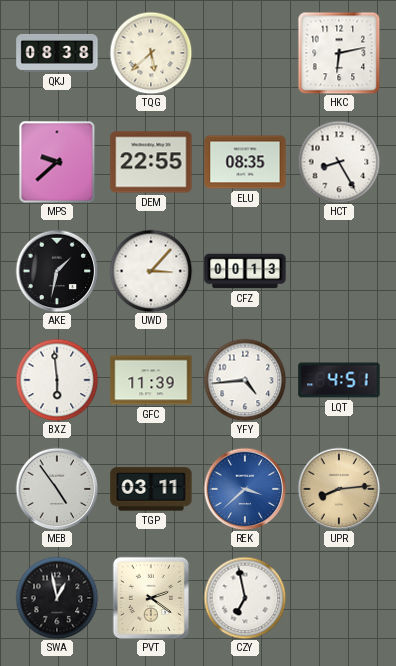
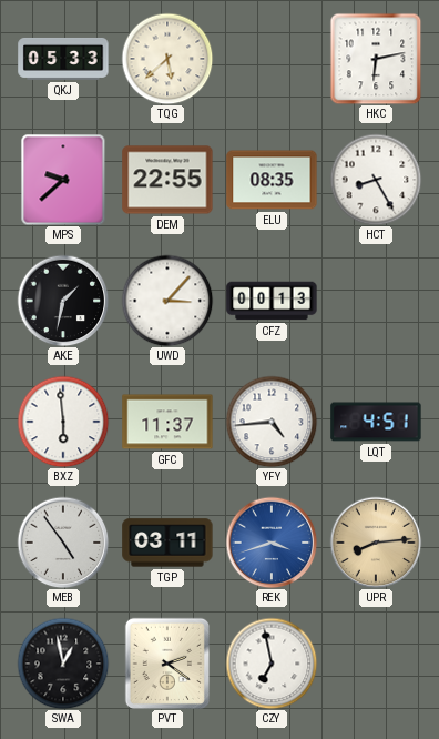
QKJ: 08:38 -> 05:33
GFC: 11:39 -> 11:37
REK: 3:38 -> 3:42
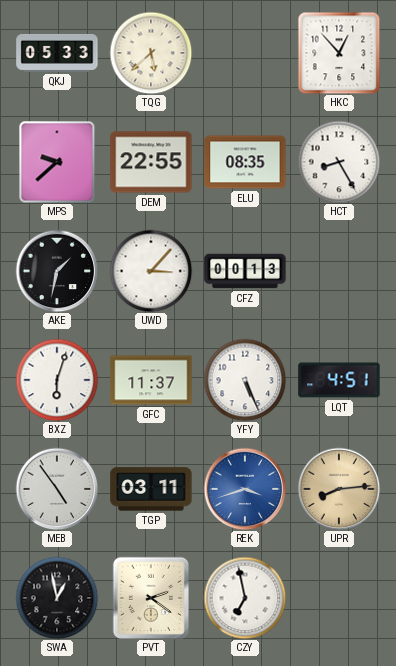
HKC: 6:13 -> 12:53
BXZ: 5:59 -> 6:03
YFY: 4:44 -> 5:26
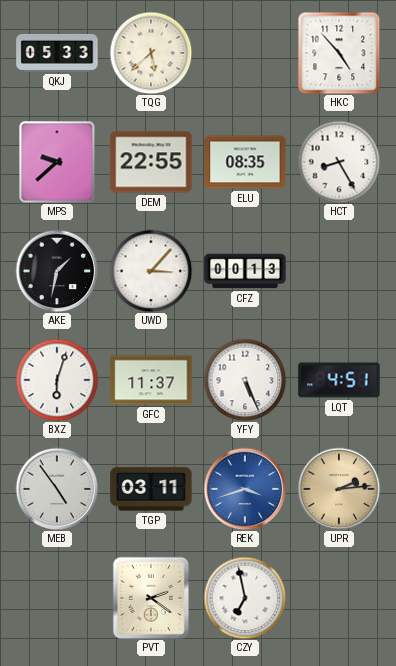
HKC: 12:53 -> 4:53
UPR: 8:14 -> 2:14
SWA: 12:58 -> none
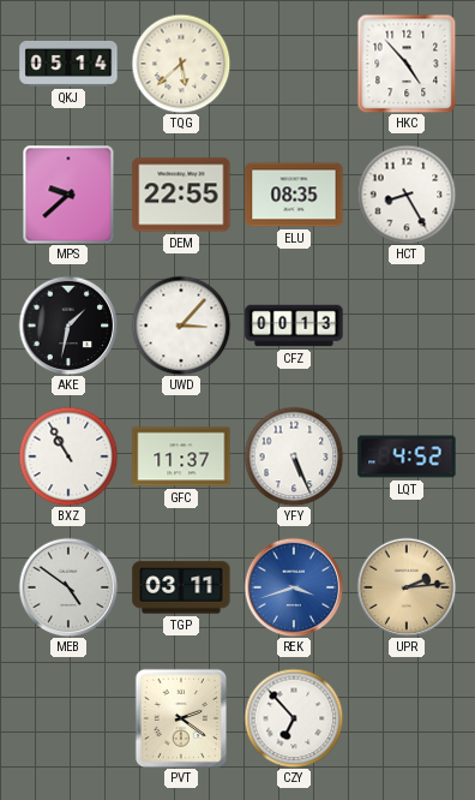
QKJ: 05:33 -> 05:14
BXZ: 6:03 -> 10:55
LQT: 4:51 -> 4:52
MEB: 4:54 -> 4:51
CZY: 6:58 -> 6:53
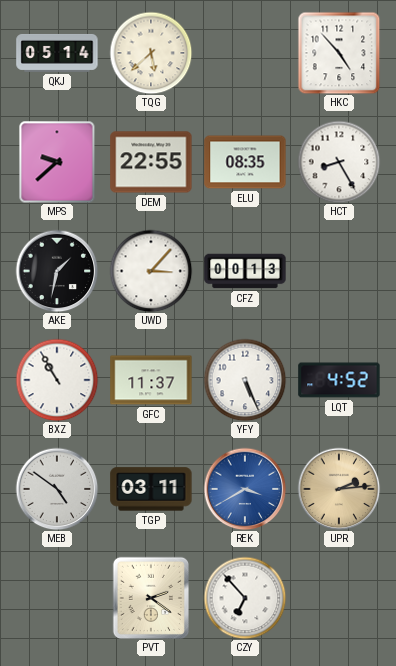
REK: 3:42 -> 3:40
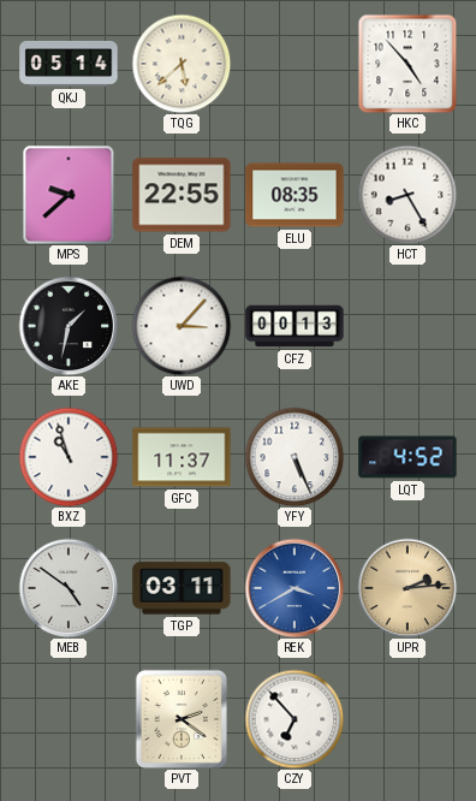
BXZ: 10:55 -> 10:57
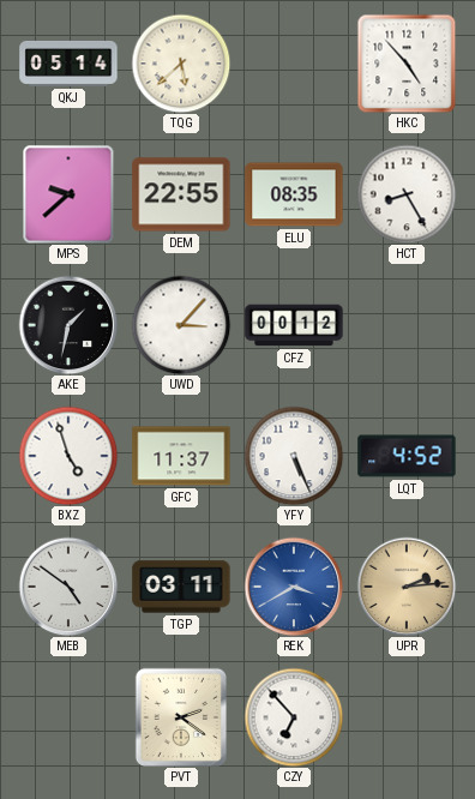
CFZ: 00:13 -> 00:12
BXZ: 10:57 -> 4:57
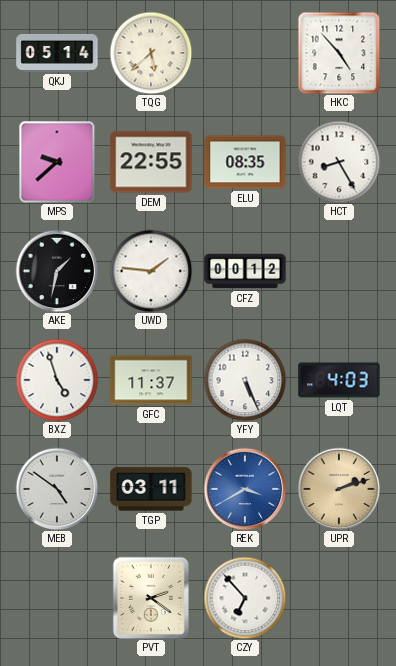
UWD: 3:07 -> 1:46
LQT: 4:52 -> 4:03
UPR: 2:14 -> 2:12
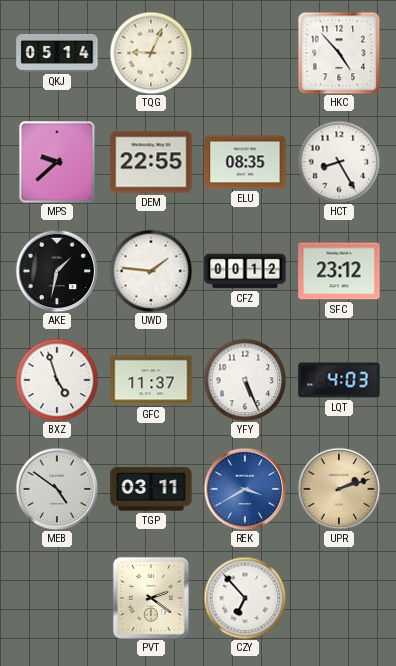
TQG: 5:38 -> 9:04
SFC: none -> 23:12
